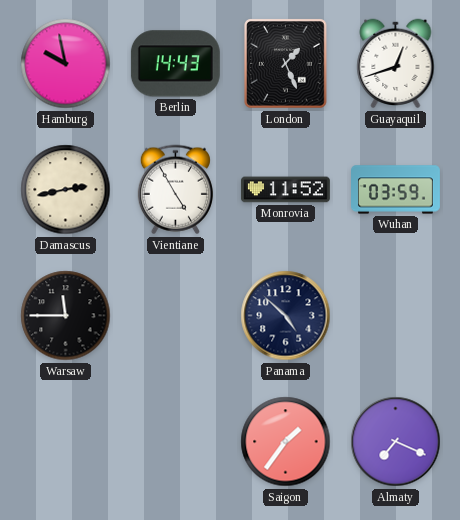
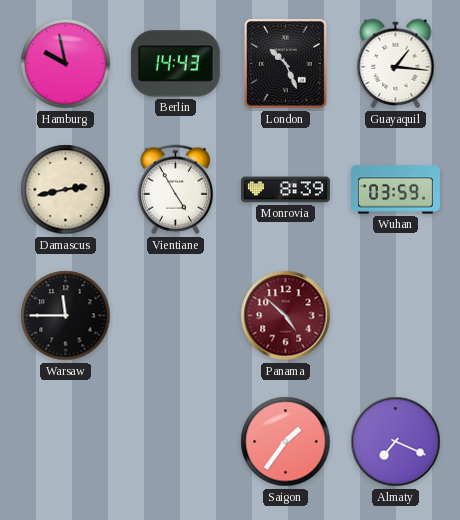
London: 1:26 -> 10:26
Guayaquil: 12:42 -> 1:16
Monrovia: 11:52 -> 8:39
Panama dial: navy -> burgundy
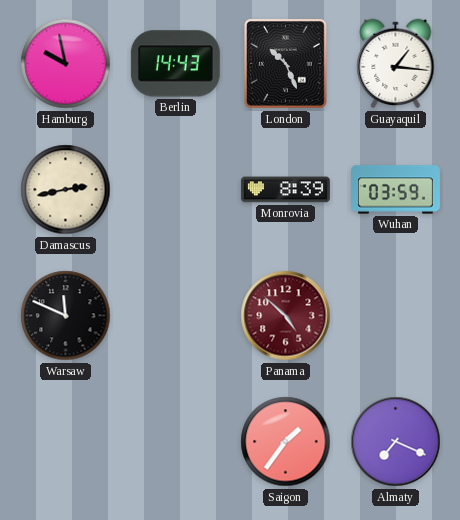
Vientiane: 4:55 -> none
Warsaw: 11:45 -> 11:49
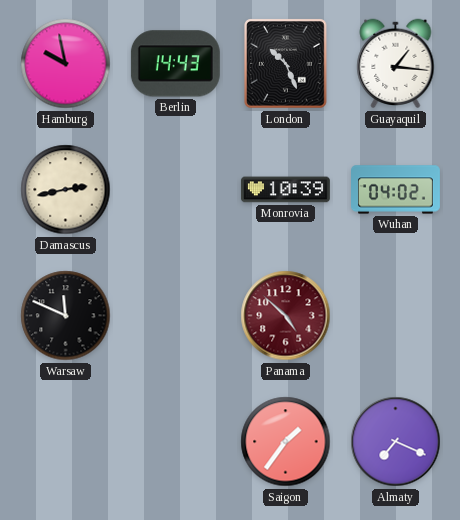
Monrovia: 8:39 -> 10:39
Wuhan: 03:59 -> 04:02
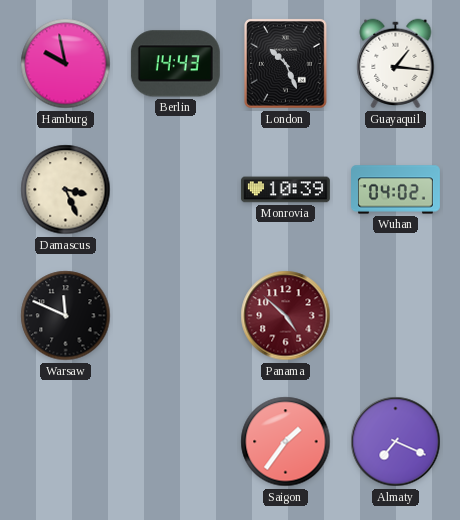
Damascus: 2:43 -> 3:26
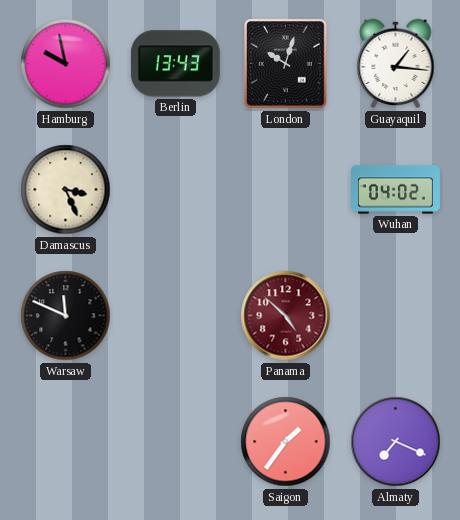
Berlin: 14:43 -> 13:43
London: 10:26 -> 10:03
Monrovia: 10:39 -> none
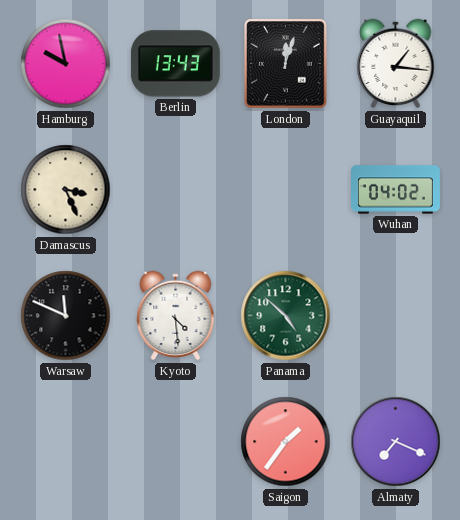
London: 10:03 -> 12:03
Kyoto: none -> 4:29
Panama dial: burgundy -> green
